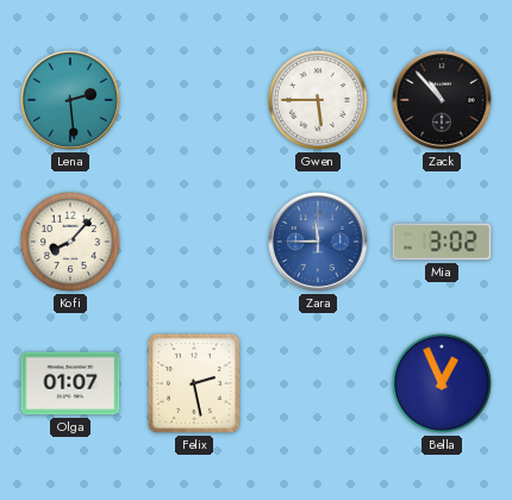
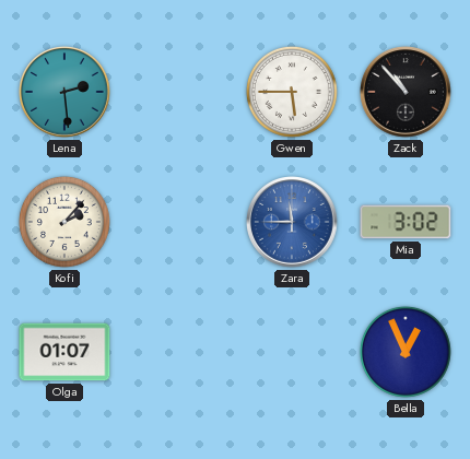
Kofi: 8:07 -> 2:07
Felix: 2:28 -> none
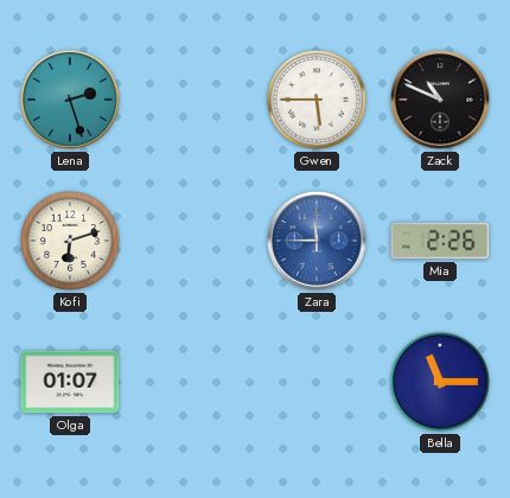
Lena: 2:29 -> 2:27
Zack: 10:53 -> 10:49
Kofi: 2:07 -> 6:12
Mia: 3:02 -> 2:26
Bella: 12:56 -> 11:15
